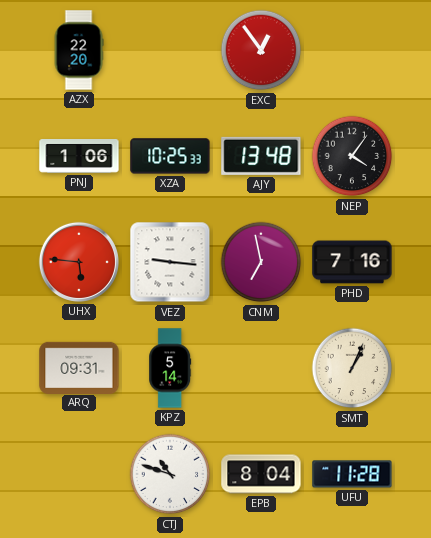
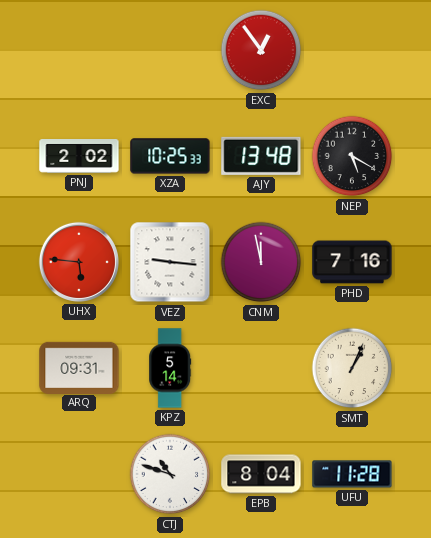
AZX: 22:20 -> none
PNJ: 1:06 -> 2:02
NEP: 4:06 -> 5:20
CNM: 6:58 -> 11:58
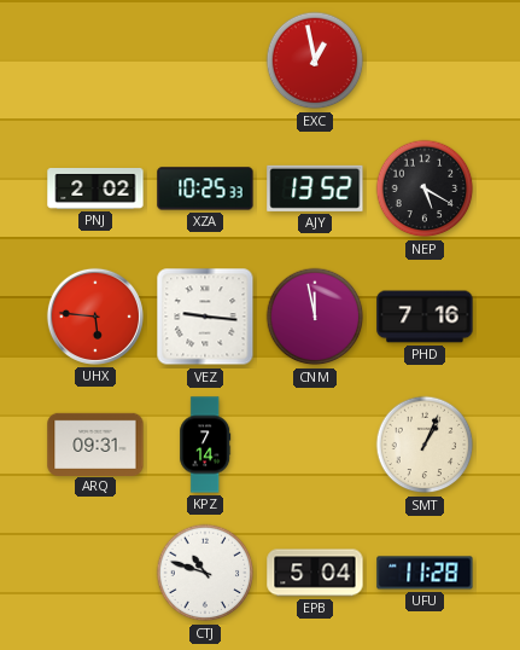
EXC: 12:54 -> 12:58
AJY: 13:48 -> 13:52
KPZ: 5:14 -> 7:14
EPB: 8:04 -> 5:04
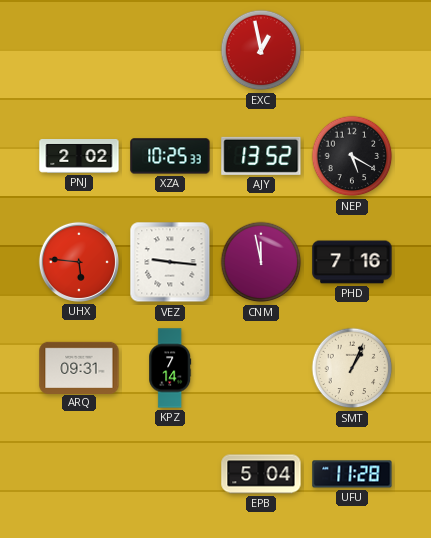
CTJ: 10:48 -> none
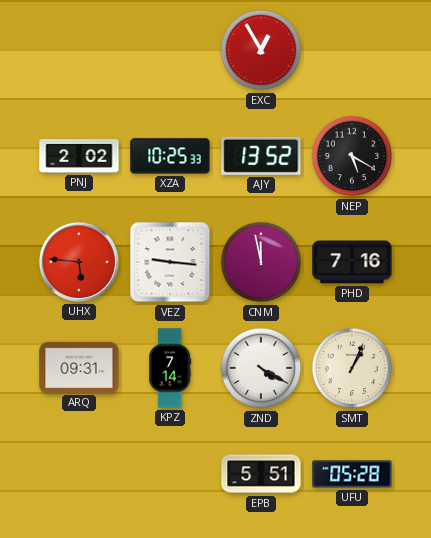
EXC: 12:58 -> 12:55
ZND: none -> 4:20
EPB: 5:04 -> 5:51
UFU: 11:28 -> 05:28
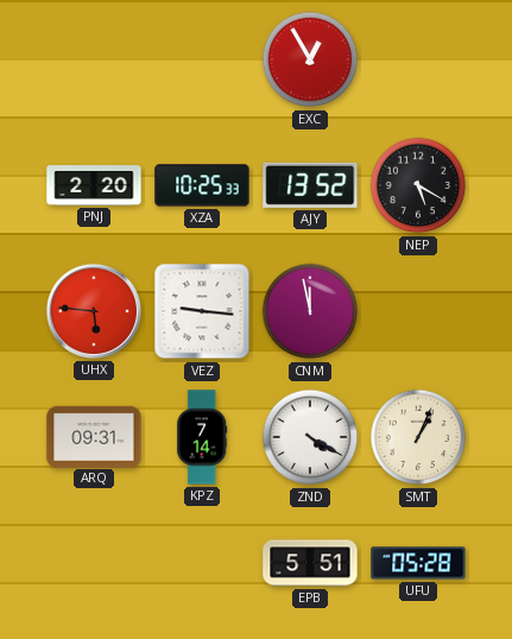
PNJ: 2:02 -> 2:20
PHD: 7:16 -> none
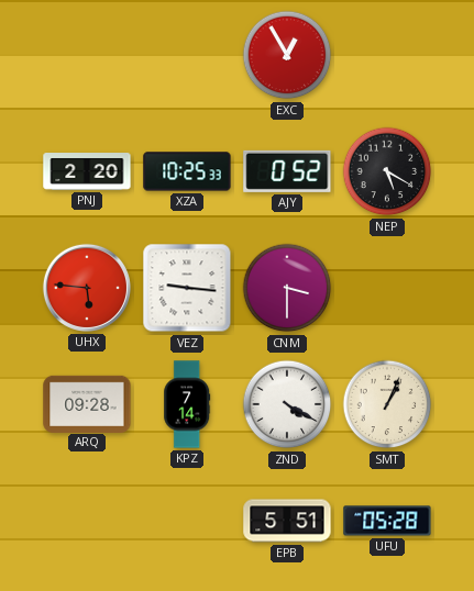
AJY: 13:52 -> 0:52
CNM: 11:58 -> 3:30
ARQ: 09:31 -> 09:28
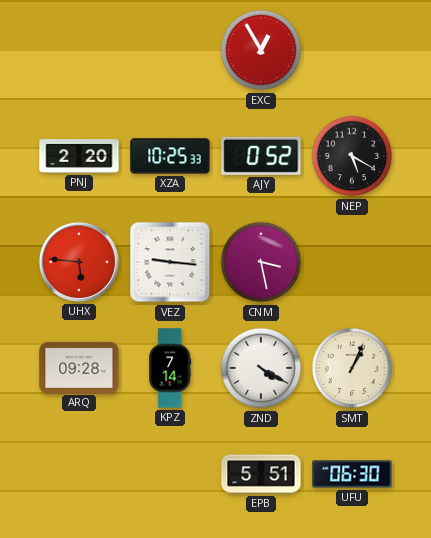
CNM: 3:30 -> 3:28
UFU: 05:28 -> 06:30
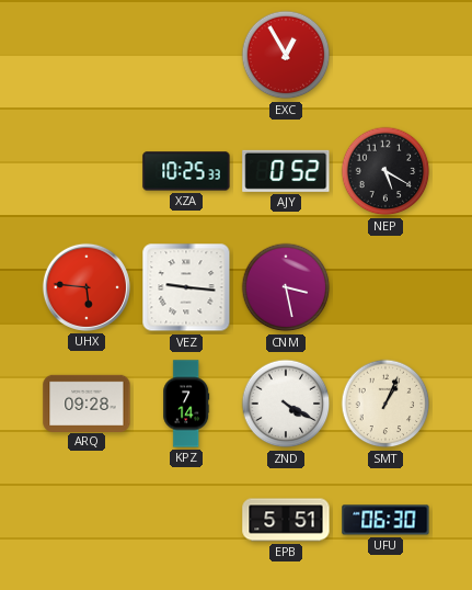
PNJ: 2:20 -> none
